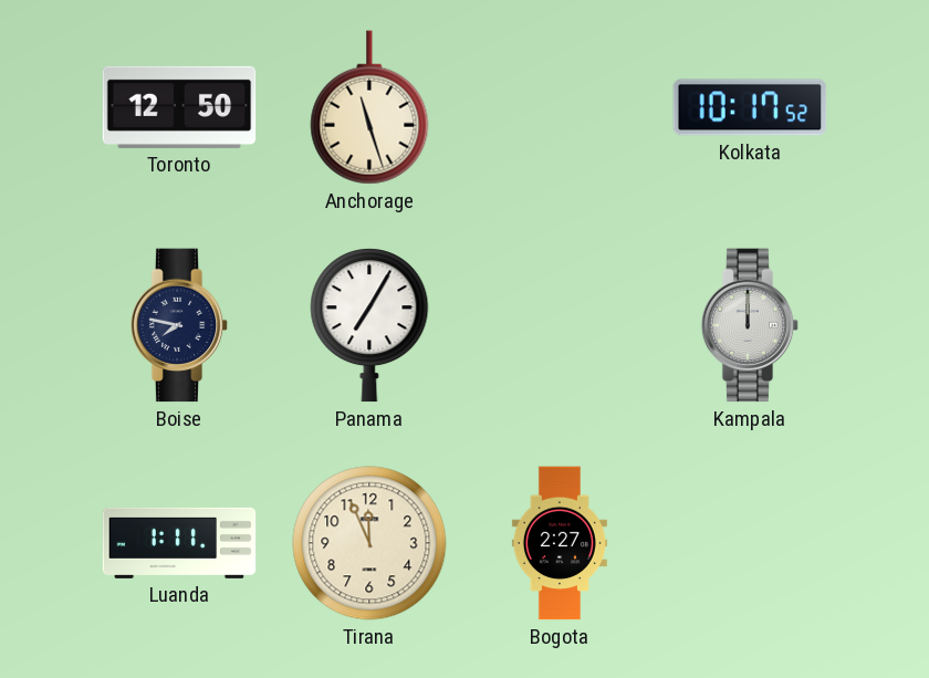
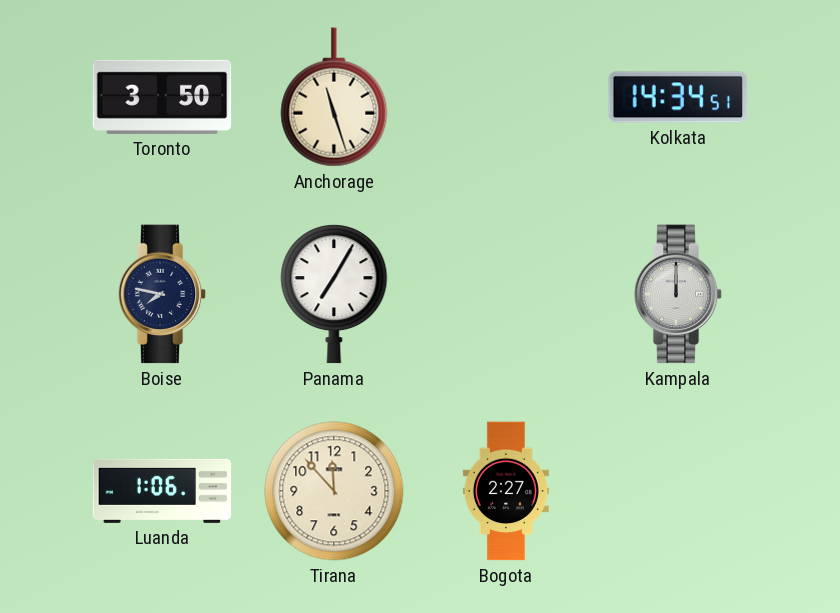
Toronto: 12:50 -> 3:50
Kolkata: 10:17 -> 14:34
Luanda: 1:11 -> 1:06
Tirana: 11:56 -> 11:53
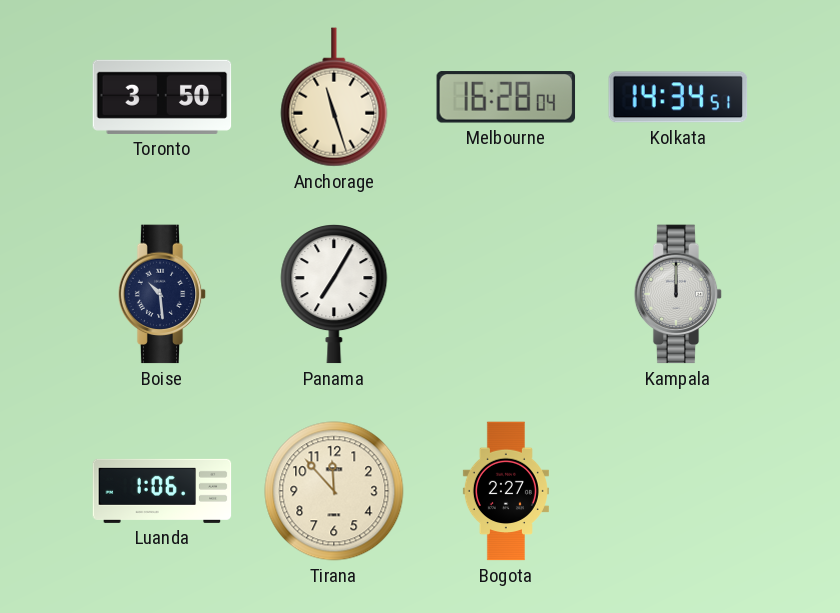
Melbourne: none -> 16:28
Boise: 7:47 -> 10:29
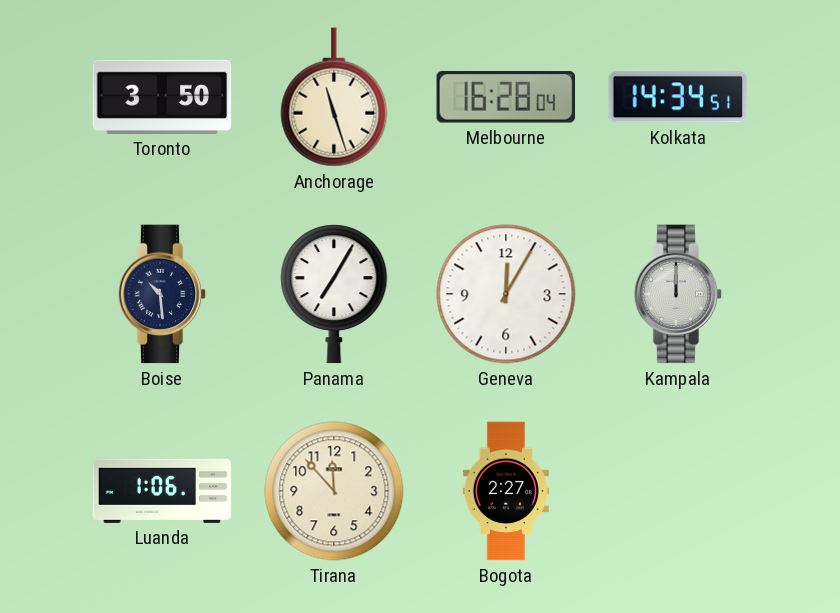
Geneva: none -> 12:05
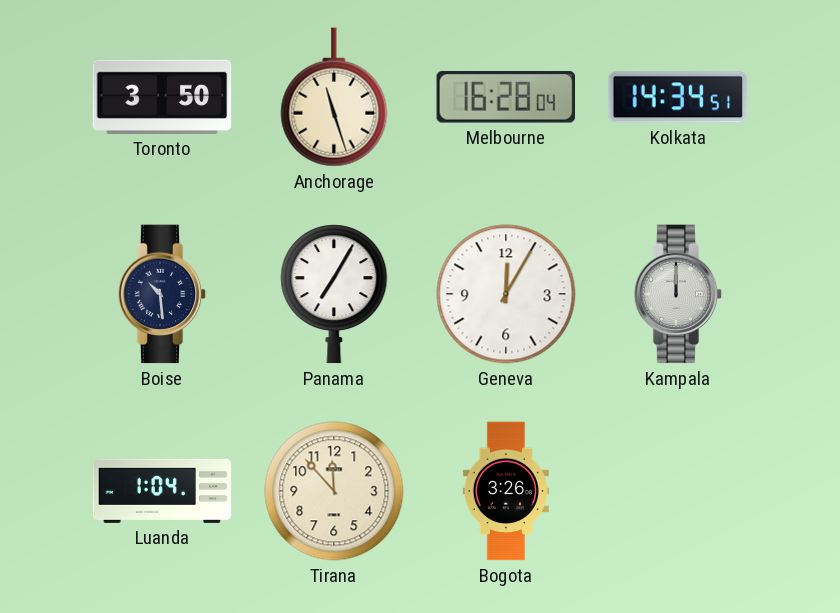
Luanda: 1:06 -> 1:04
Bogota: 2:27 -> 3:26
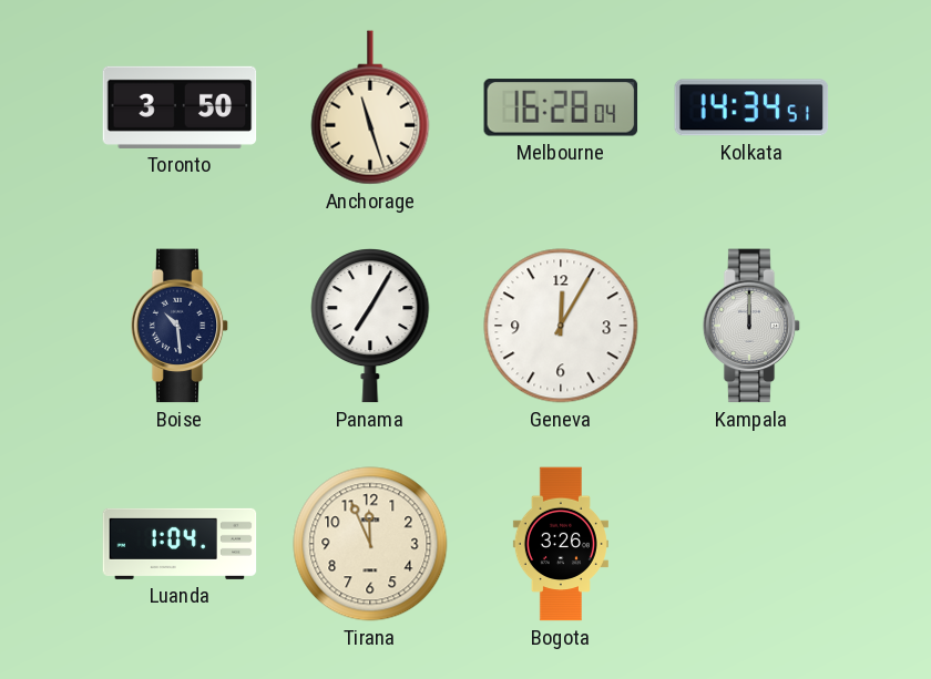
Tirana: 11:53 -> 11:56
